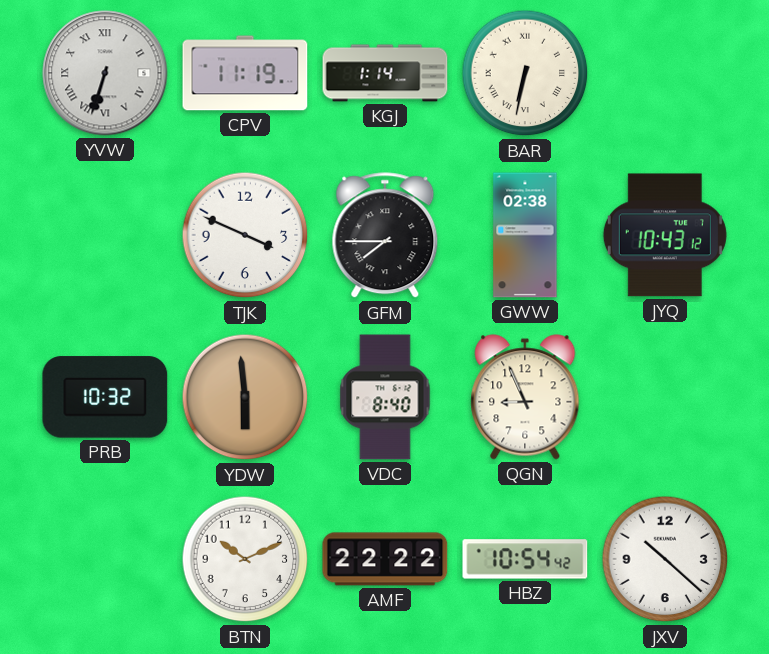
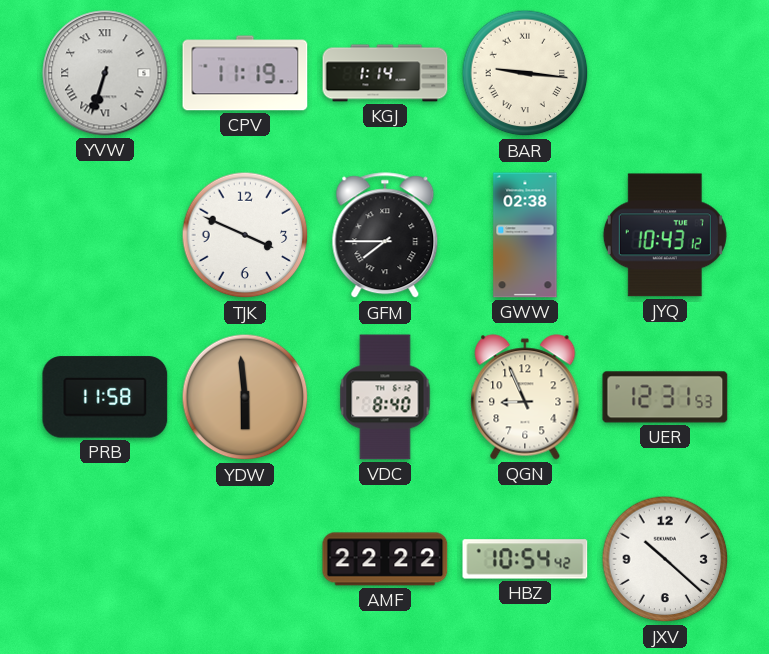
BAR: 6:32 -> 9:16
PRB: 10:32 -> 11:58
UER: none -> 12:31
BTN: 10:11 -> none
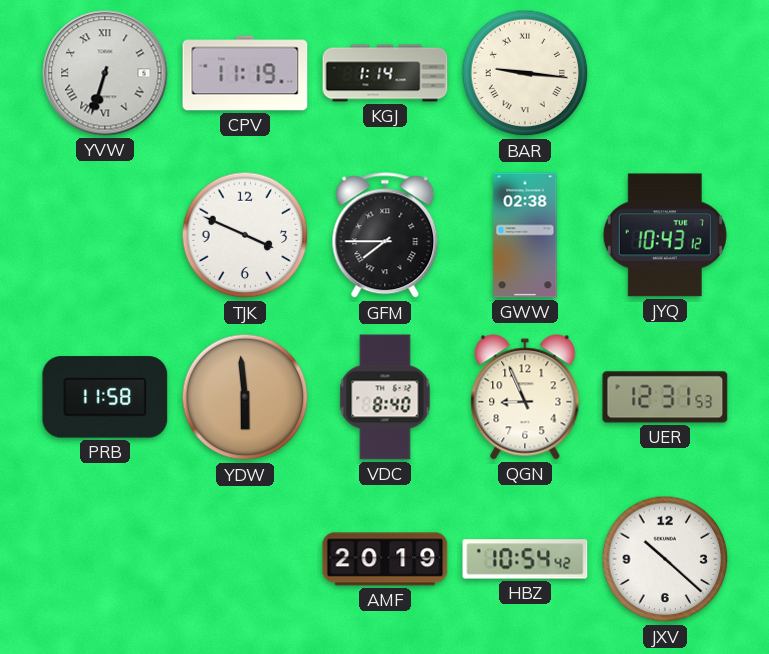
AMF: 22:22 -> 20:19
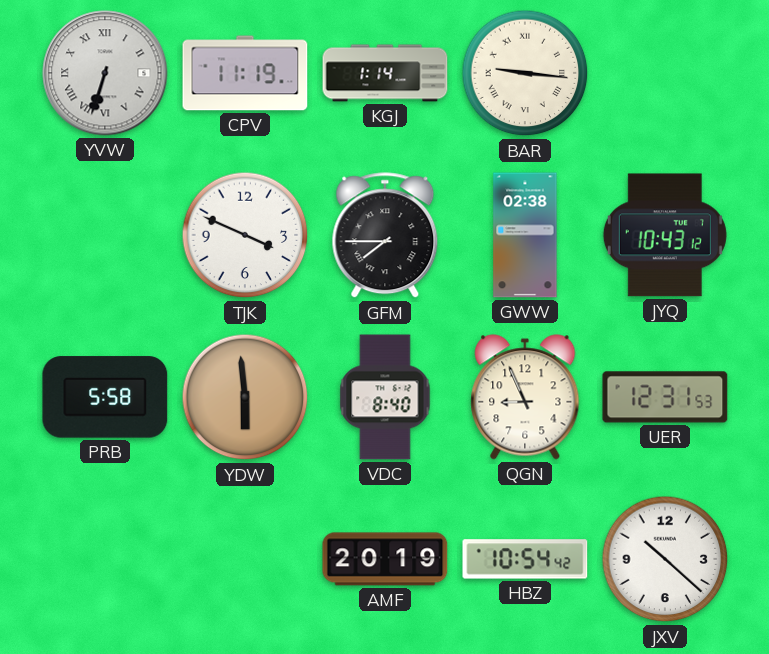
PRB: 11:58 -> 5:58
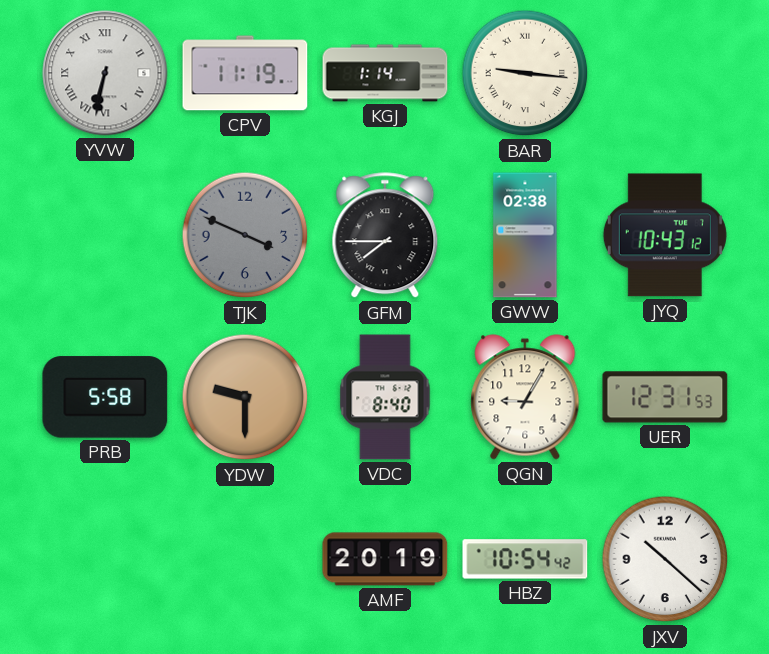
YVW: 6:33 -> 6:32
TJK dial: white -> grey
YDW: 5:59 -> 9:30
QGN: 8:56 -> 9:05
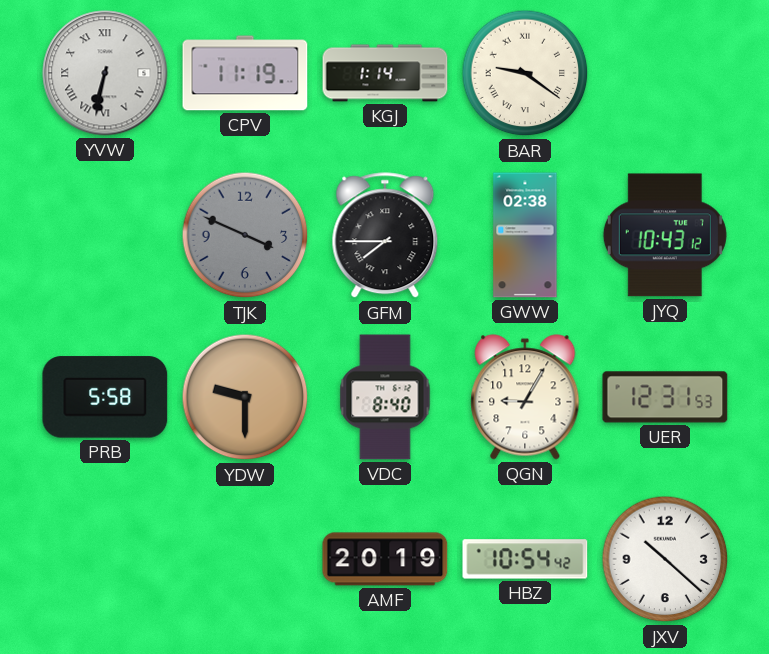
BAR: 9:16 -> 9:21
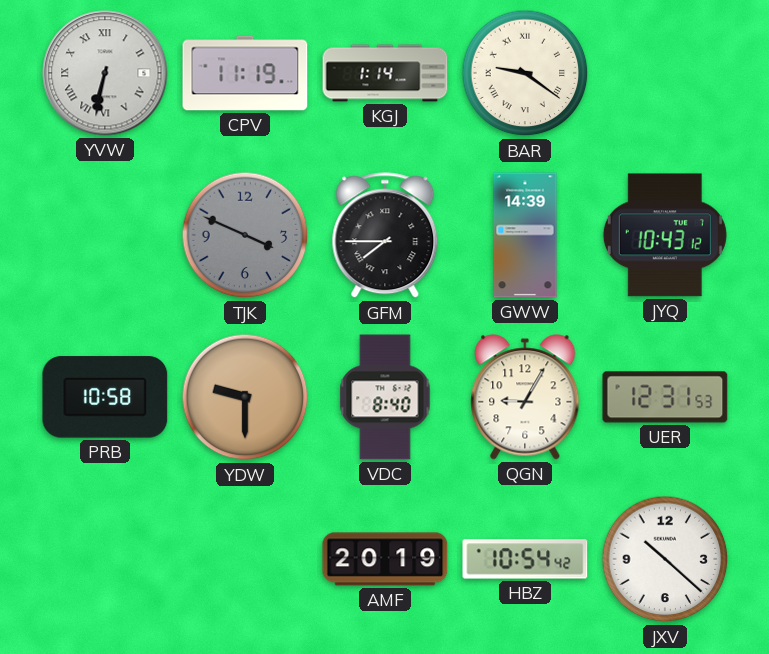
GWW: 02:38 -> 14:39
PRB: 5:58 -> 10:58
